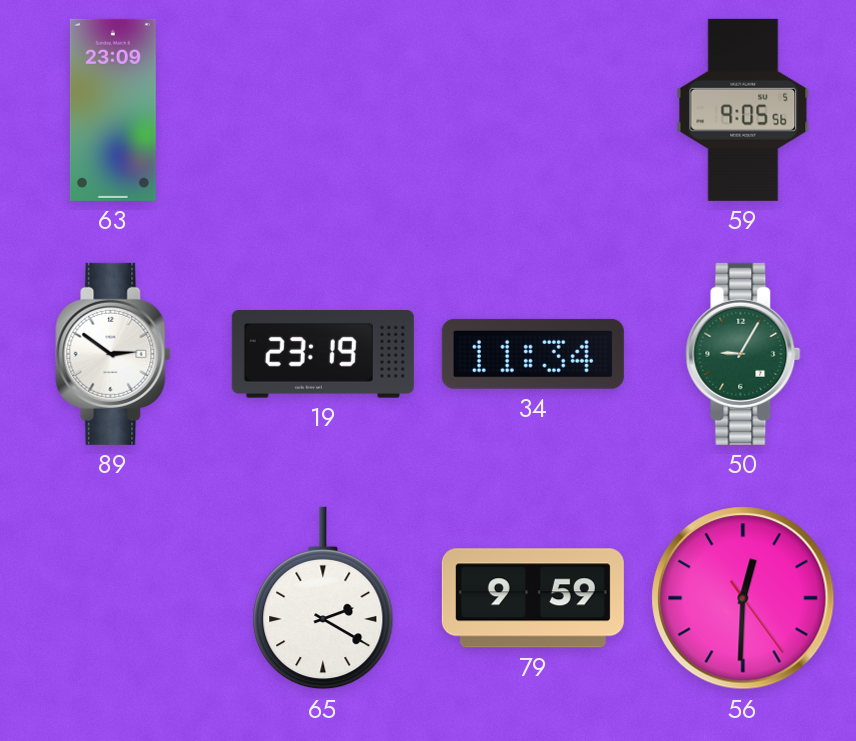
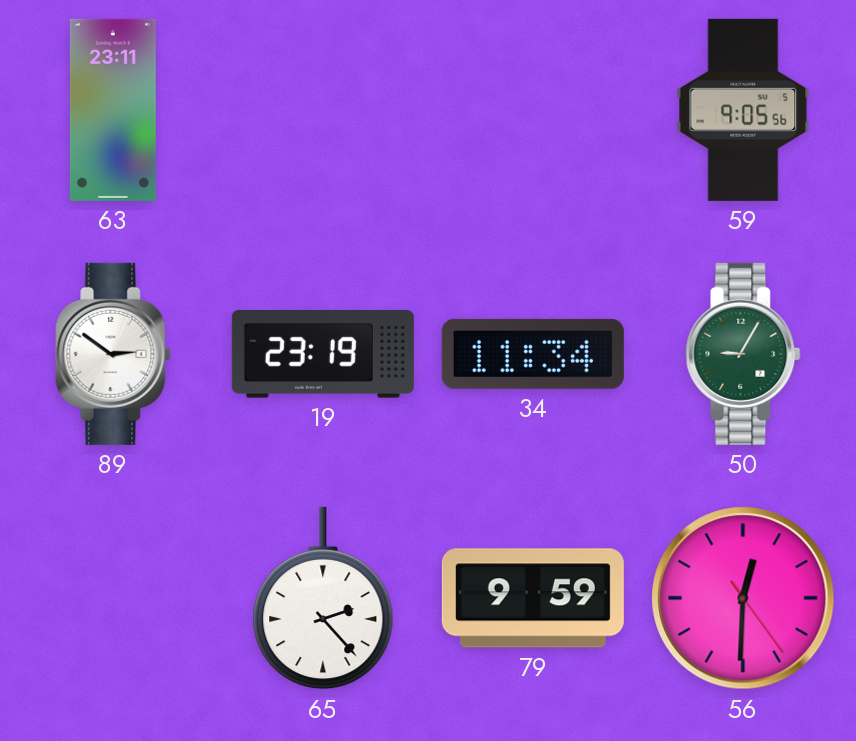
63: 23:09 -> 23:11
65: 2:20 -> 2:23
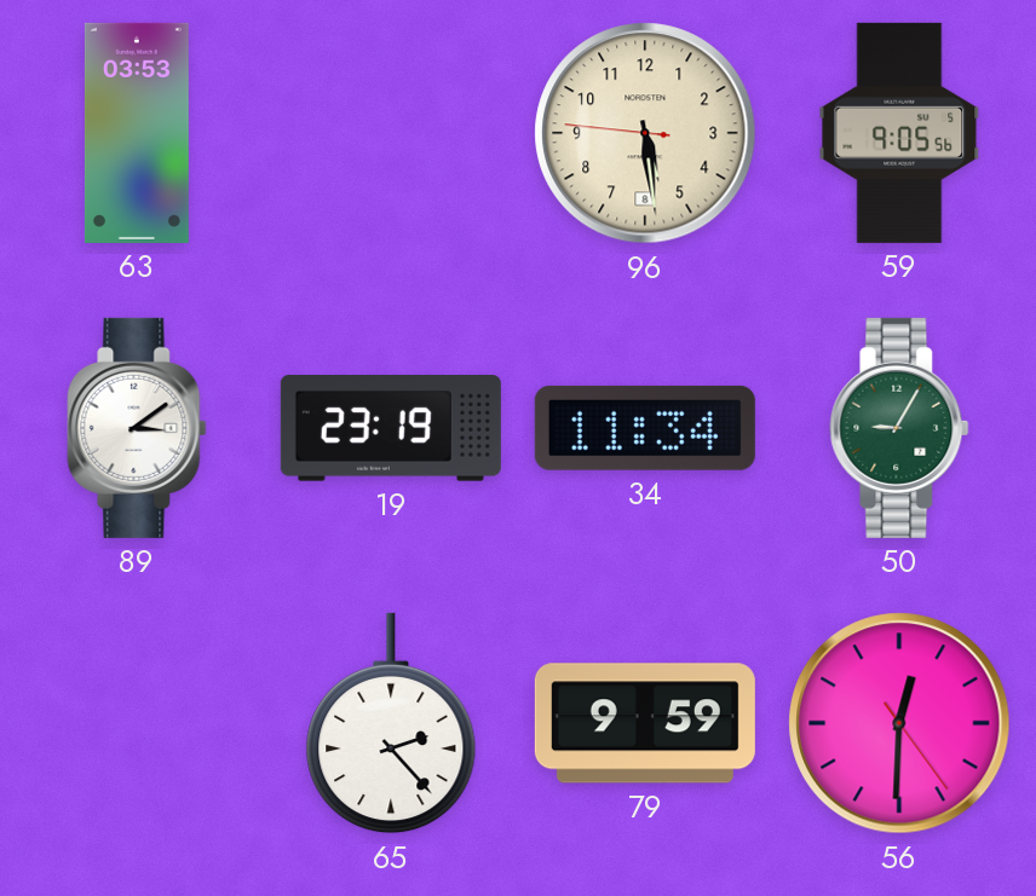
63: 23:11 -> 03:53
96: none -> 5:28
89: 2:51 -> 3:09
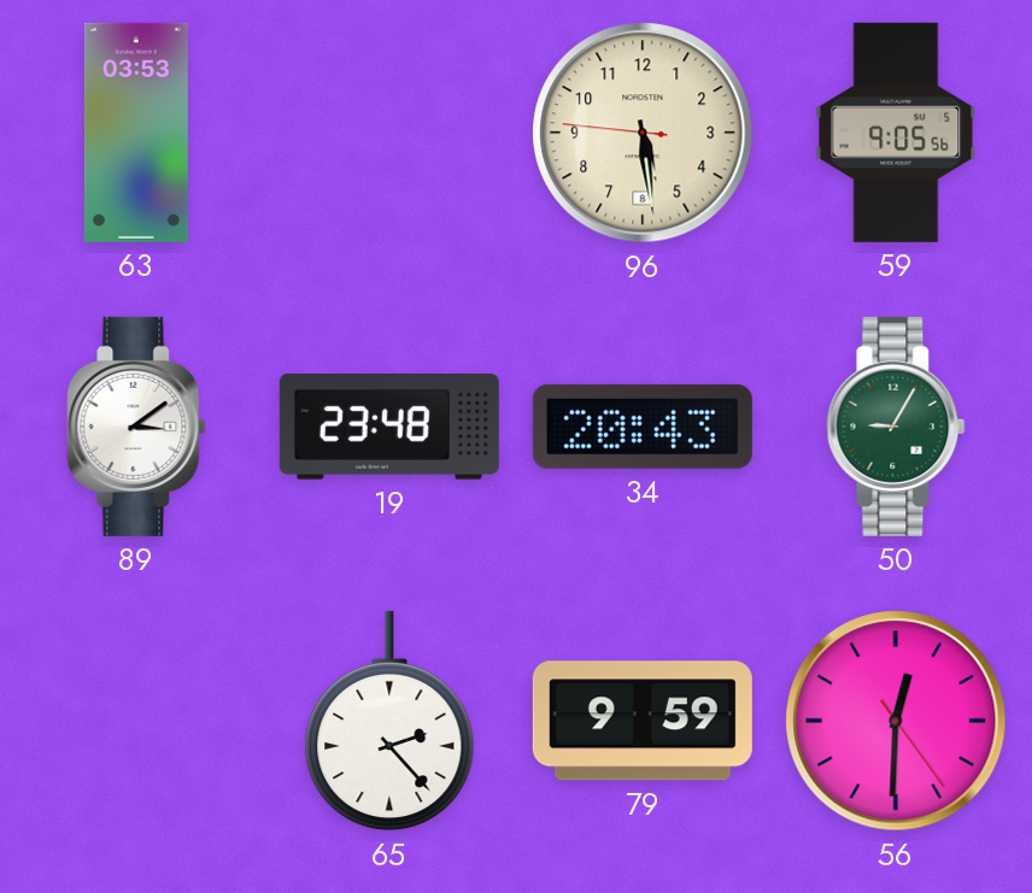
19: 23:19 -> 23:48
34: 11:34 -> 20:43
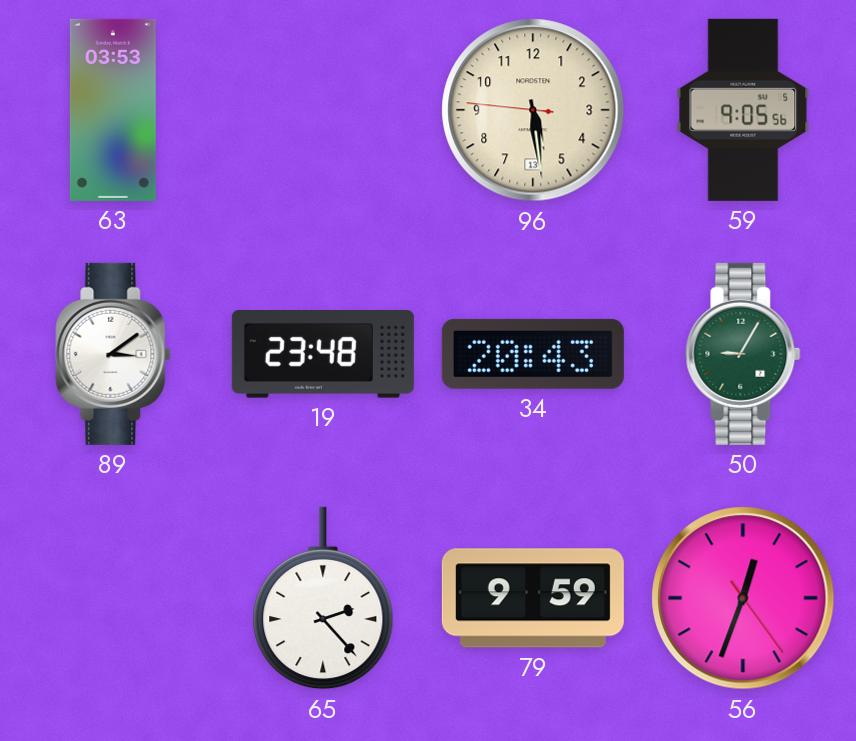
96 date: 8 -> 13
56: 12:30 -> 12:33
